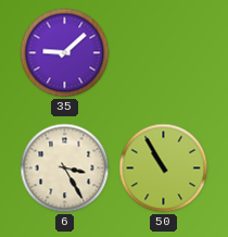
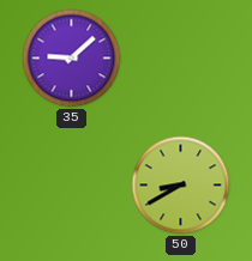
6: 3:25 -> none
50: 10:55 -> 8:40
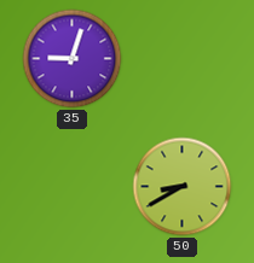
35: 9:08 -> 9:03
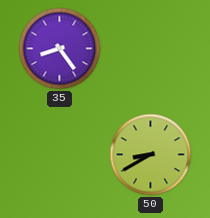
35: 9:03 -> 8:24
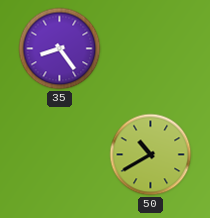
50: 8:40 -> 10:40
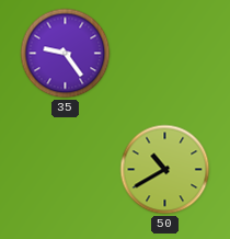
35: 8:24 -> 9:24
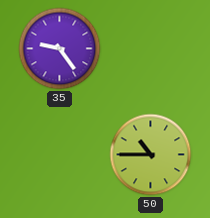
50: 10:40 -> 10:45
